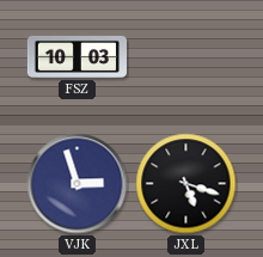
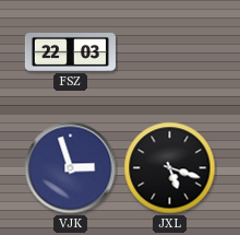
FSZ: 10:03 -> 22:03
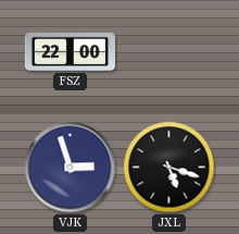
FSZ: 22:03 -> 22:00
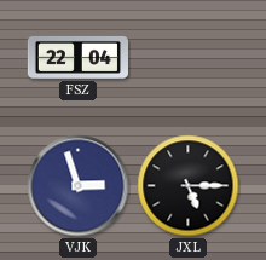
FSZ: 22:00 -> 22:04
JXL: 5:18 -> 5:15
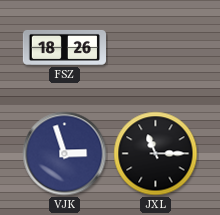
FSZ: 22:04 -> 18:26
JXL: 5:15 -> 11:15
